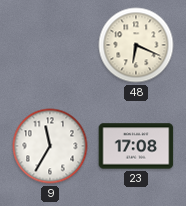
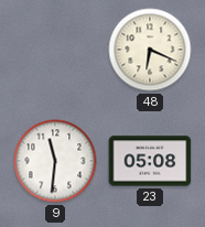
9: 11:35 -> 11:31
23: 17:08 -> 05:08
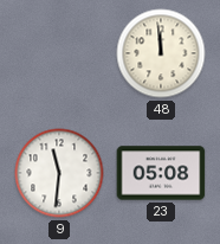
48: 6:19 -> 11:59
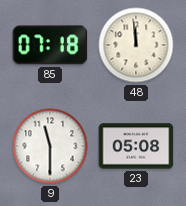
85: none -> 07:18
9: 11:31 -> 11:30
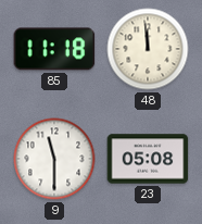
85: 07:18 -> 11:18
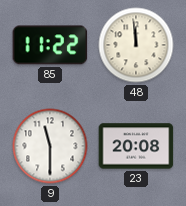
85: 11:18 -> 11:22
23: 05:08 -> 20:08
